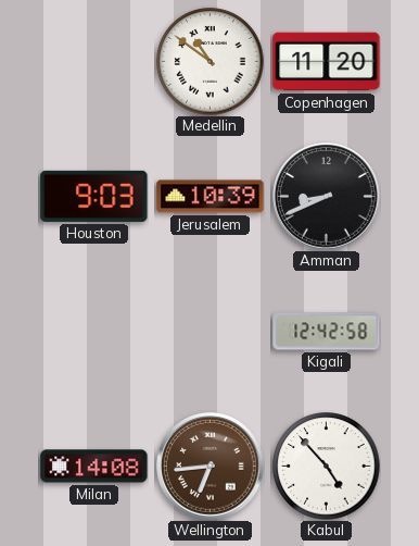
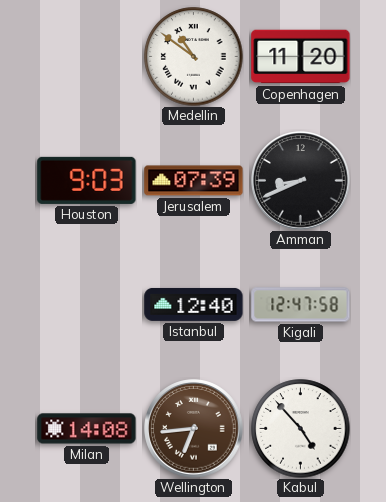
Jerusalem: 10:39 -> 07:39
Istanbul: none -> 12:40
Kigali: 12:42 -> 12:47
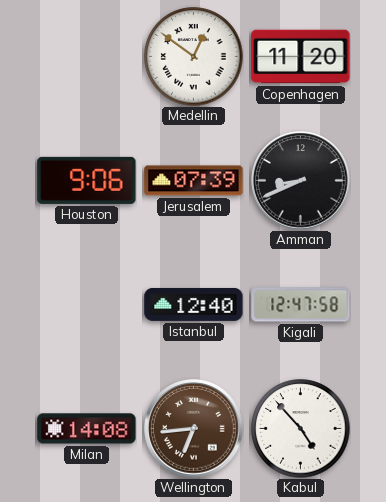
Medellin: 10:51 -> 12:51
Houston: 9:03 -> 9:06
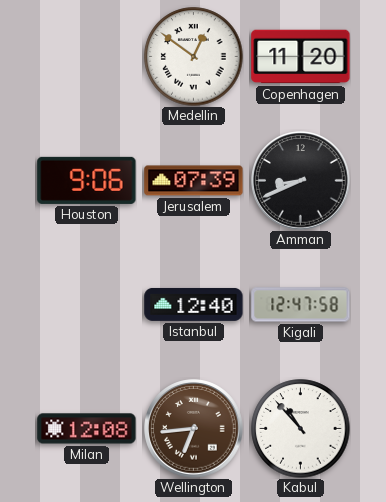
Milan: 14:08 -> 12:08
Kabul: 4:53 -> 10:53
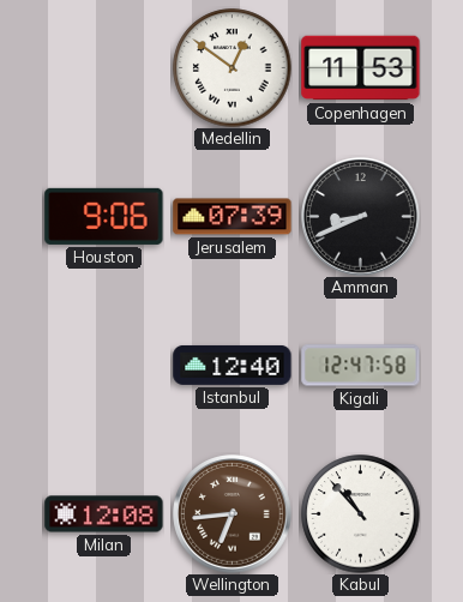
Copenhagen: 11:20 -> 11:53
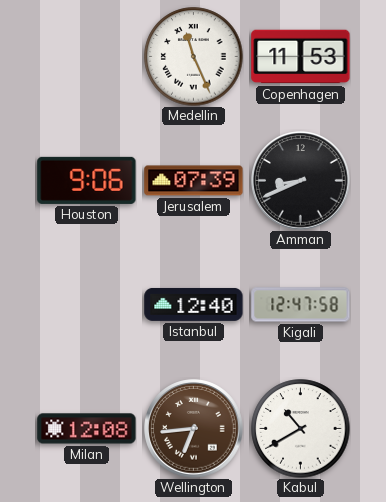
Medellin: 12:51 -> 11:26
Kabul: 10:53 -> 10:40
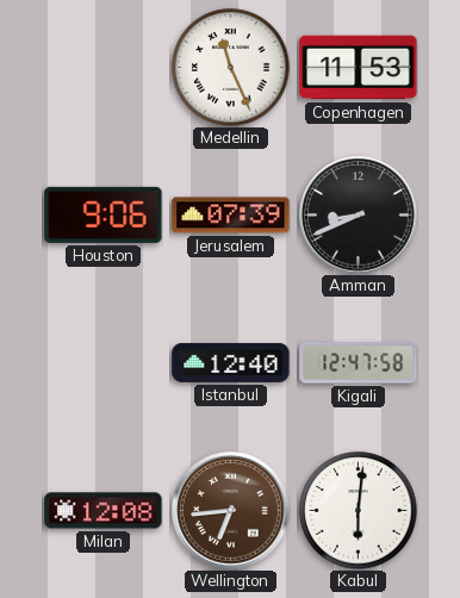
Kabul: 10:40 -> 6:01
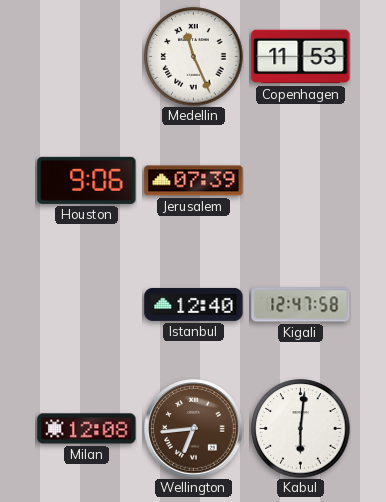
Amman: 8:41 -> none
